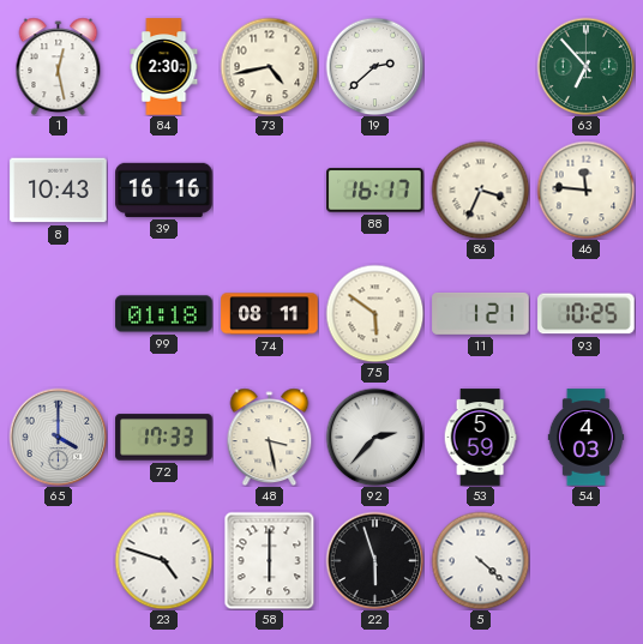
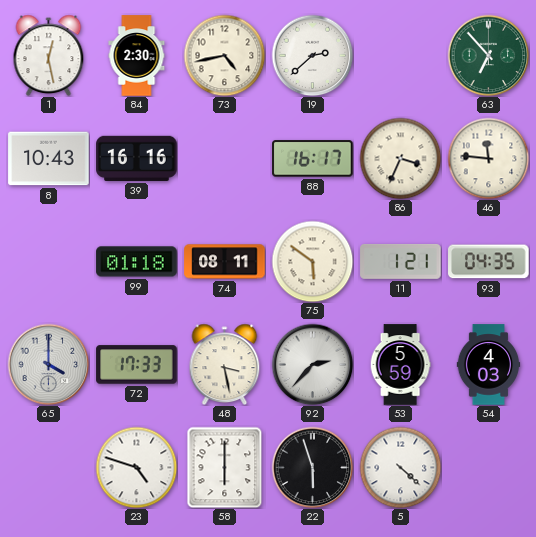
93: 10:25 -> 04:35
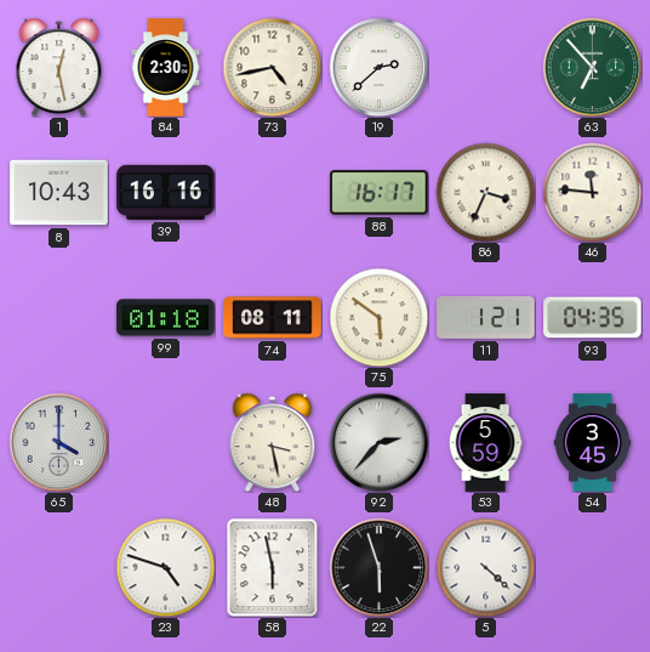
72: 17:33 -> none
54: 4:03 -> 3:45
58: 6:00 -> 5:58
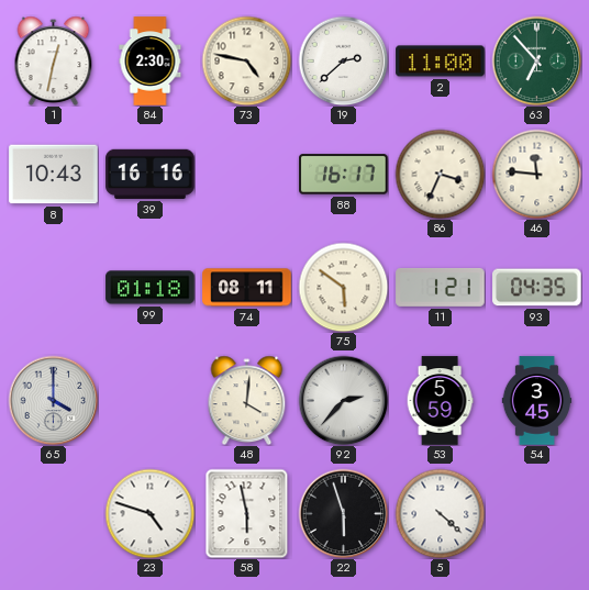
1: 12:28 -> 12:32
73: 4:43 -> 4:47
2: none -> 11:00
48: 3:28 -> 4:01
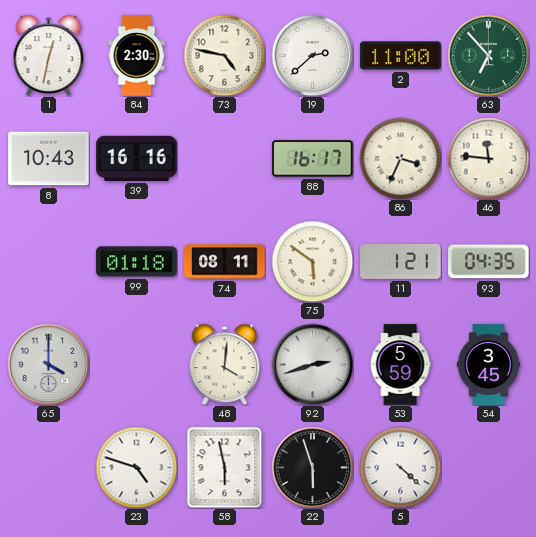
92: 2:37 -> 2:42
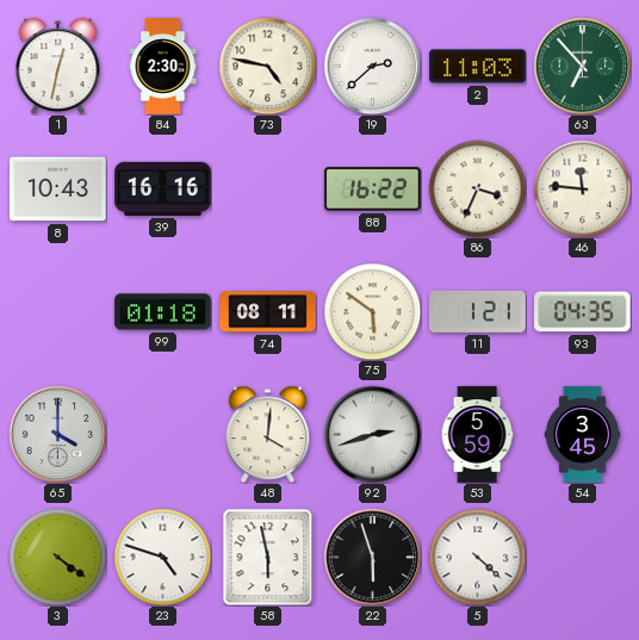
2: 11:00 -> 11:03
88: 16:17 -> 16:22
3: none -> 4:21
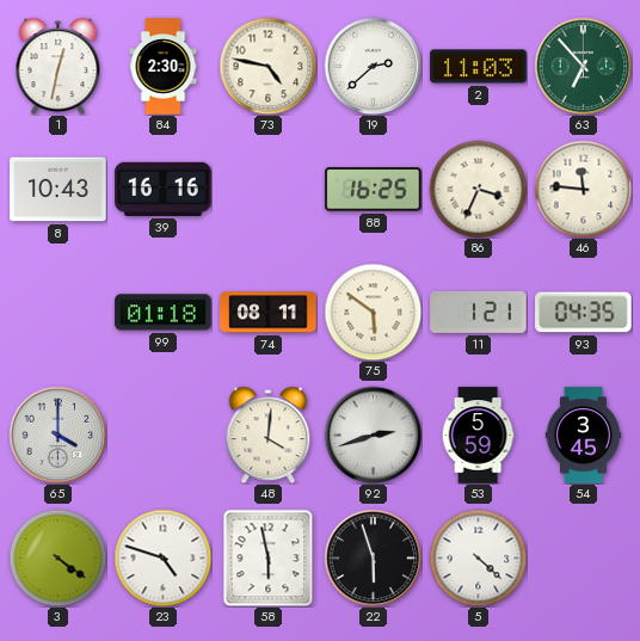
88: 16:22 -> 16:25
